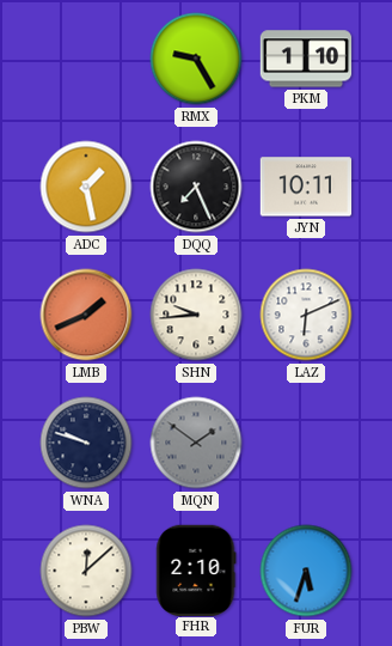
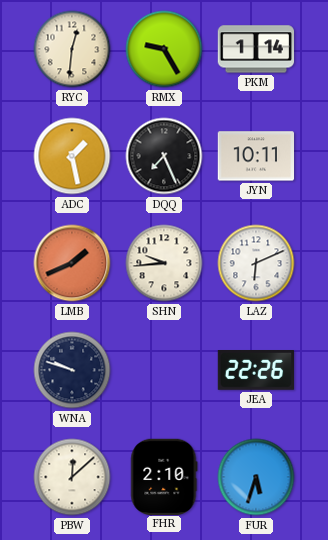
RYC: none -> 12:31
PKM: 1:10 -> 1:14
MQN: 1:51 -> none
JEA: none -> 22:26
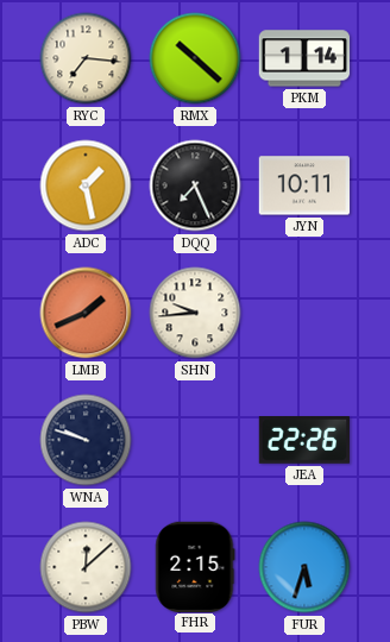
RYC: 12:31 -> 7:16
RMX: 9:25 -> 10:22
LAZ: 6:11 -> none
FHR: 2:10 -> 2:15
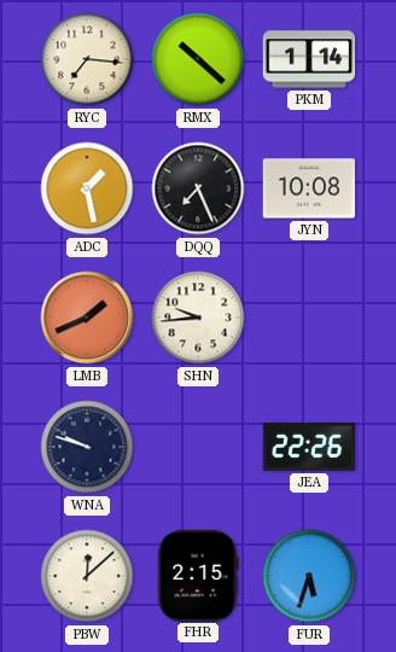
JYN: 10:11 -> 10:08
